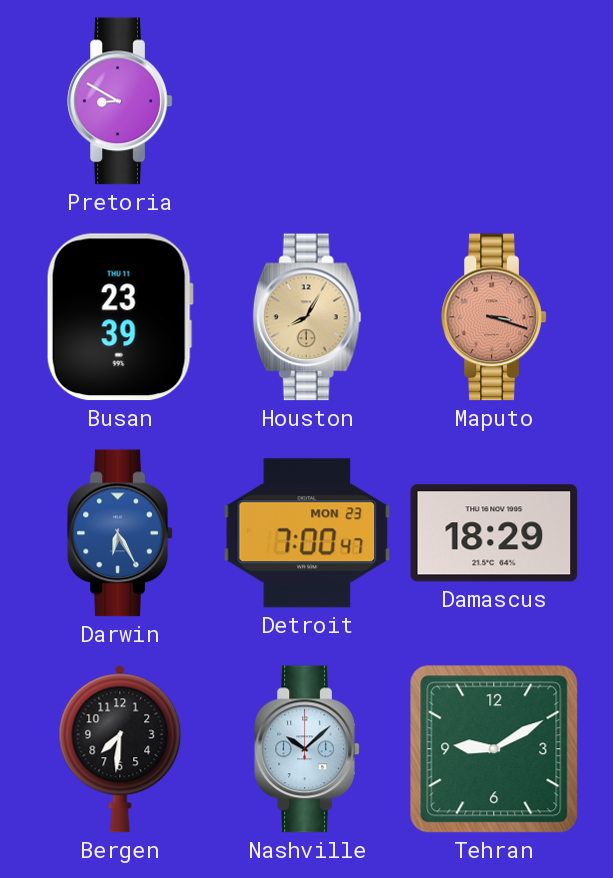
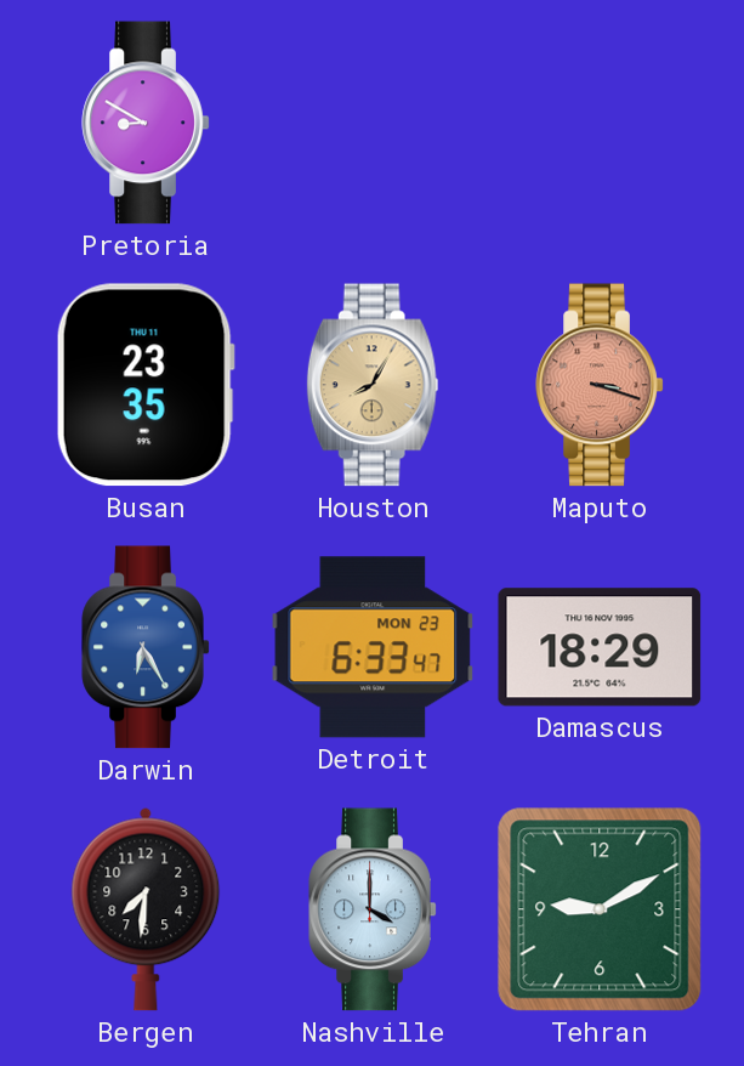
Busan: 23:39 -> 23:35
Detroit: 7:00 -> 6:33
Nashville: 10:08 -> 4:00
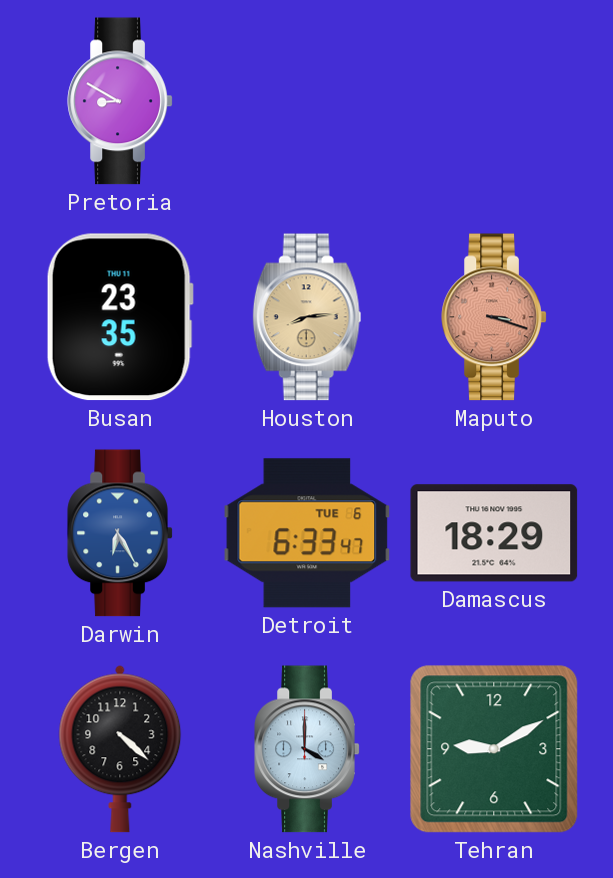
Houston: 8:05 -> 8:14
Detroit date: MON 23 -> TUE 6
Bergen: 7:31 -> 4:22
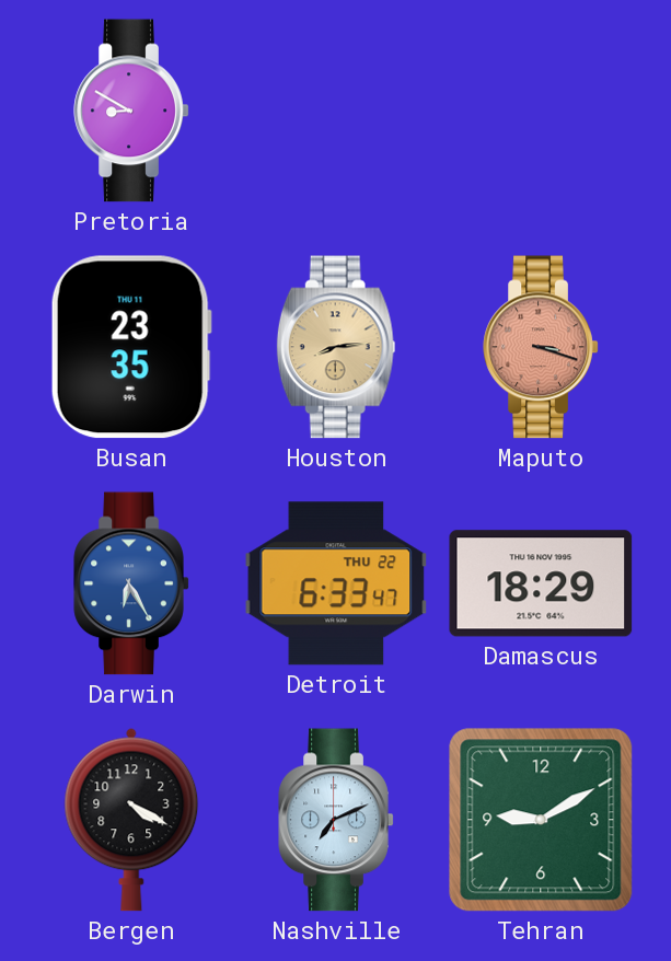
Detroit date: TUE 6 -> THU 22
Bergen: 4:22 -> 4:20
Nashville: 4:00 -> 7:11
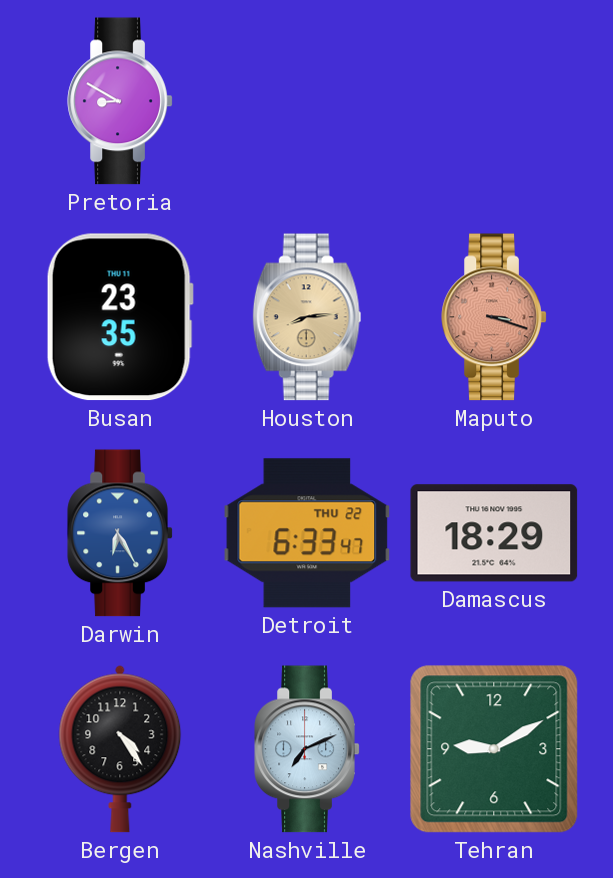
Bergen: 4:20 -> 4:24
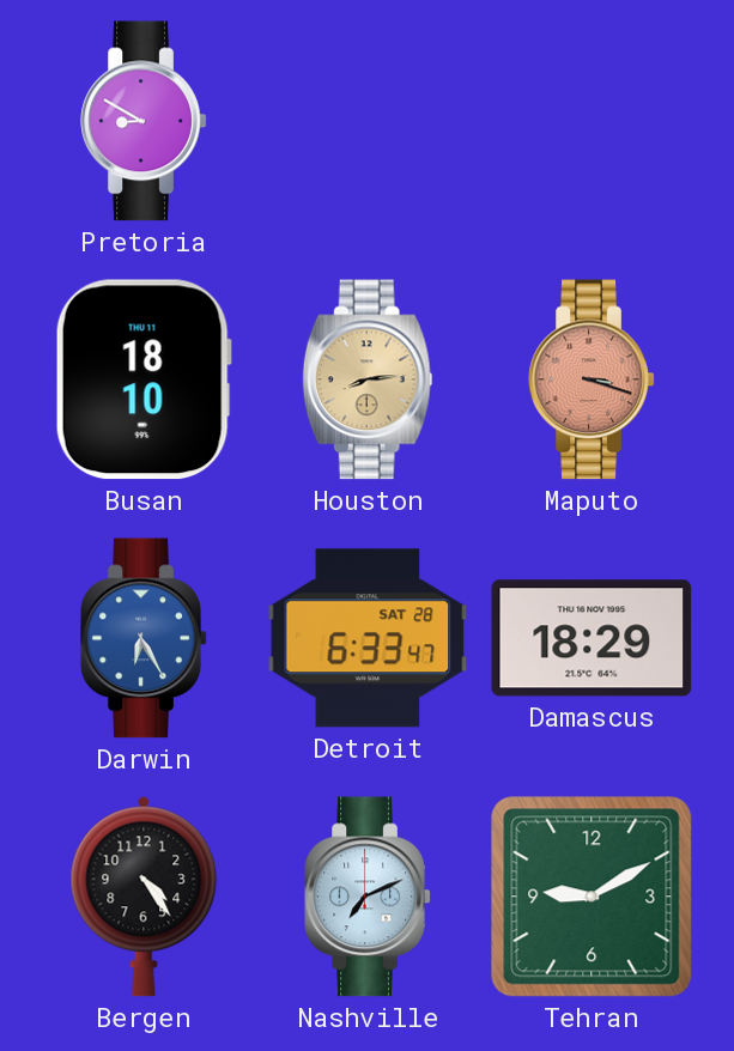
Busan: 23:35 -> 18:10
Detroit date: THU 22 -> SAT 28
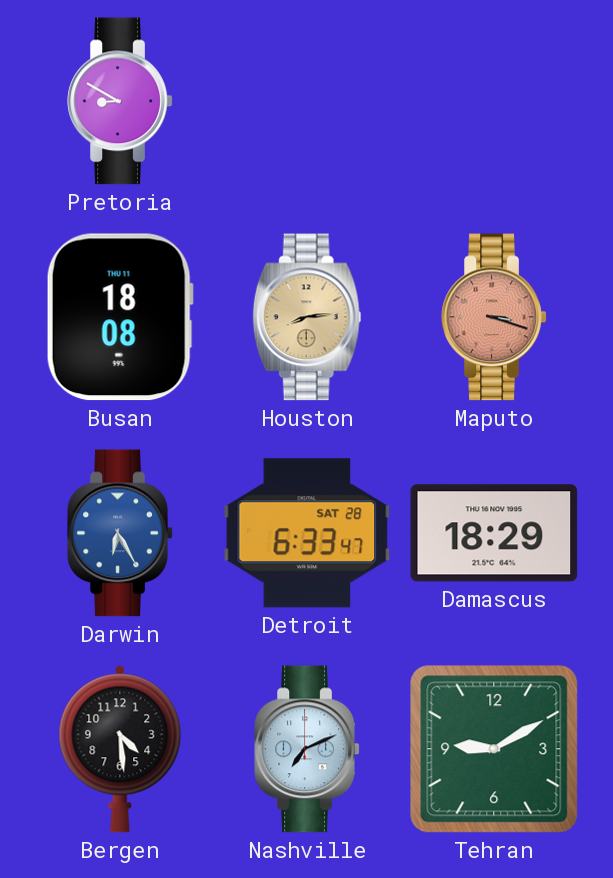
Busan: 18:10 -> 18:08
Bergen: 4:24 -> 4:29
